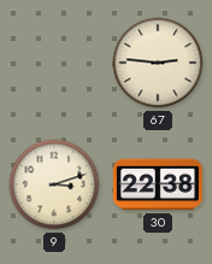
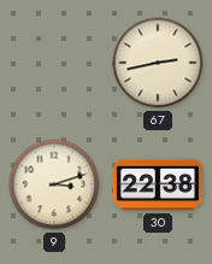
67: 2:46 -> 2:43
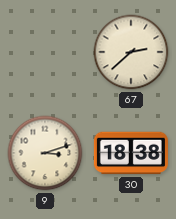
67: 2:43 -> 2:38
30: 22:38 -> 18:38
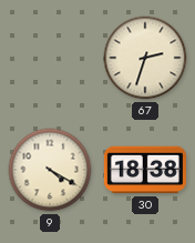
67: 2:38 -> 2:33
9: 3:12 -> 4:20
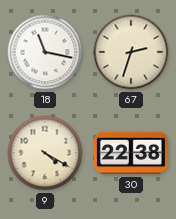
18: none -> 11:17
30: 18:38 -> 22:38
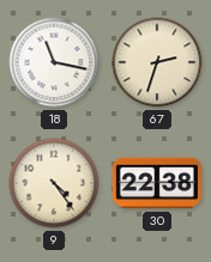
9: 4:20 -> 4:24
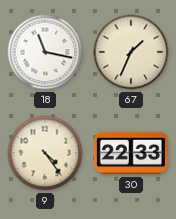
67: 2:33 -> 1:34
30: 22:38 -> 22:33
